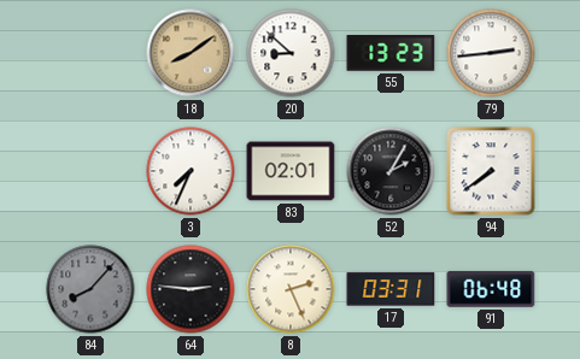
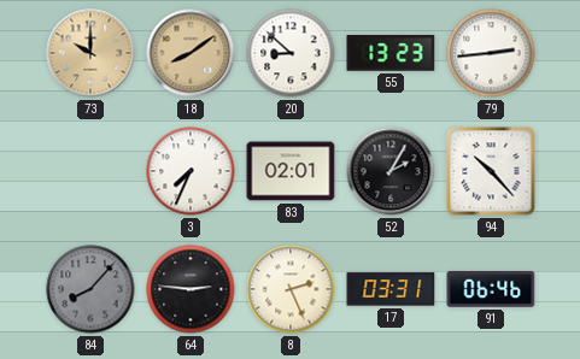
73: none -> 10:00
94: 7:39 -> 10:23
91: 06:48 -> 06:46
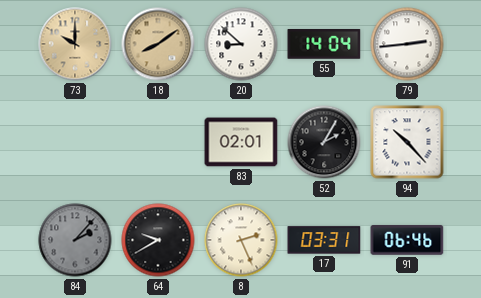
55: 13:23 -> 14:04
3: 7:34 -> none
84: 8:07 -> 2:07
64: 2:46 -> 9:40
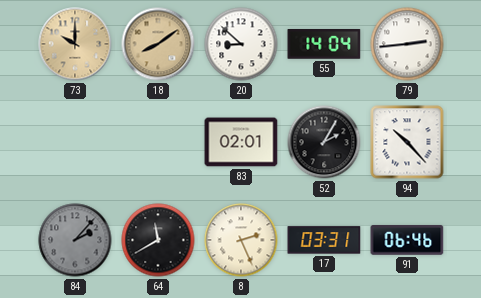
64: 9:40 -> 11:40
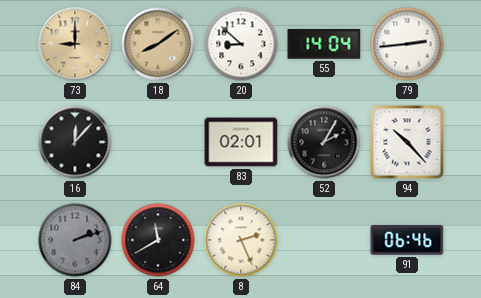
73: 10:00 -> 9:00
16: none -> 12:07
84: 2:07 -> 2:12
17: 03:31 -> none
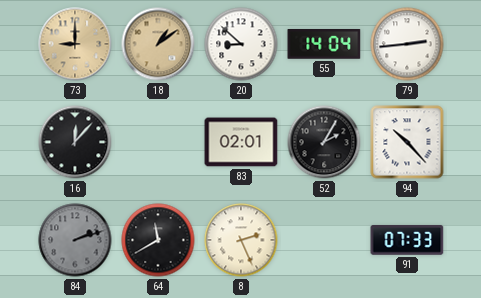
18: 8:09 -> 1:09
91: 06:46 -> 07:33
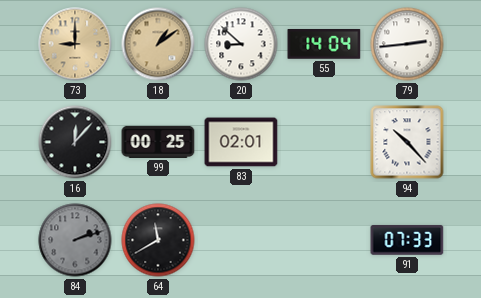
99: none -> 00:25
52: 2:05 -> none
8: 2:26 -> none
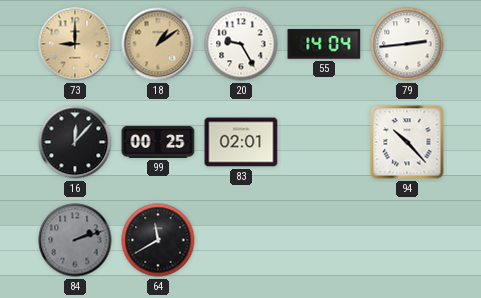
20: 8:52 -> 9:25
91: 07:33 -> none
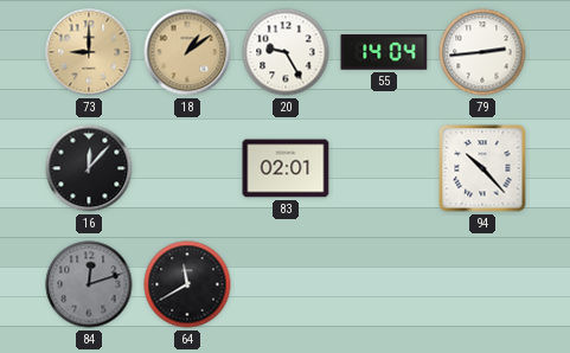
99: 00:25 -> none
84: 2:12 -> 12:12
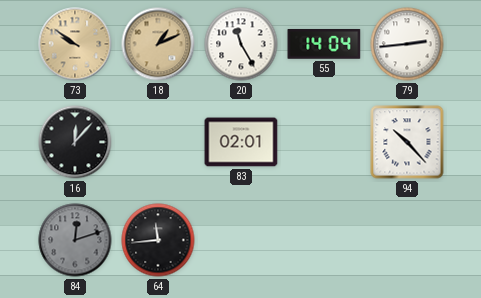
73: 9:00 -> 9:51
18: 1:09 -> 1:11
20: 9:25 -> 11:25
64: 11:40 -> 11:44
